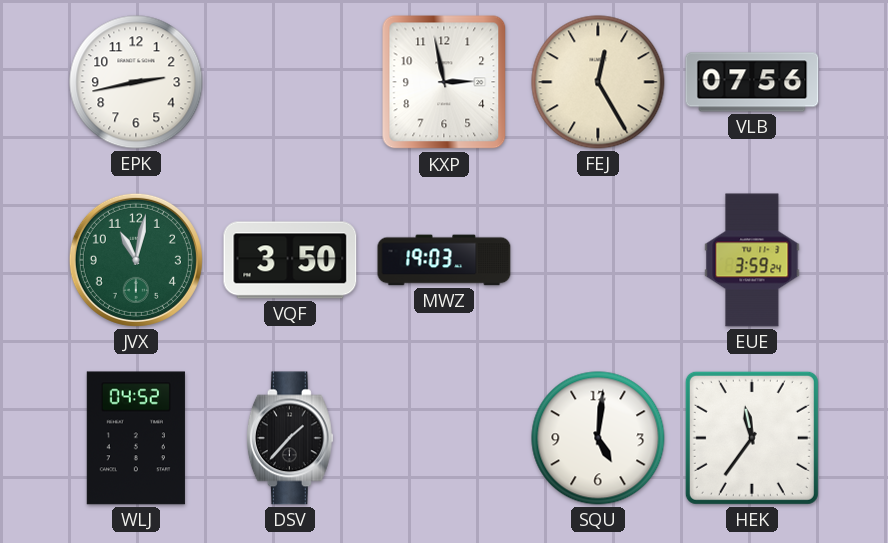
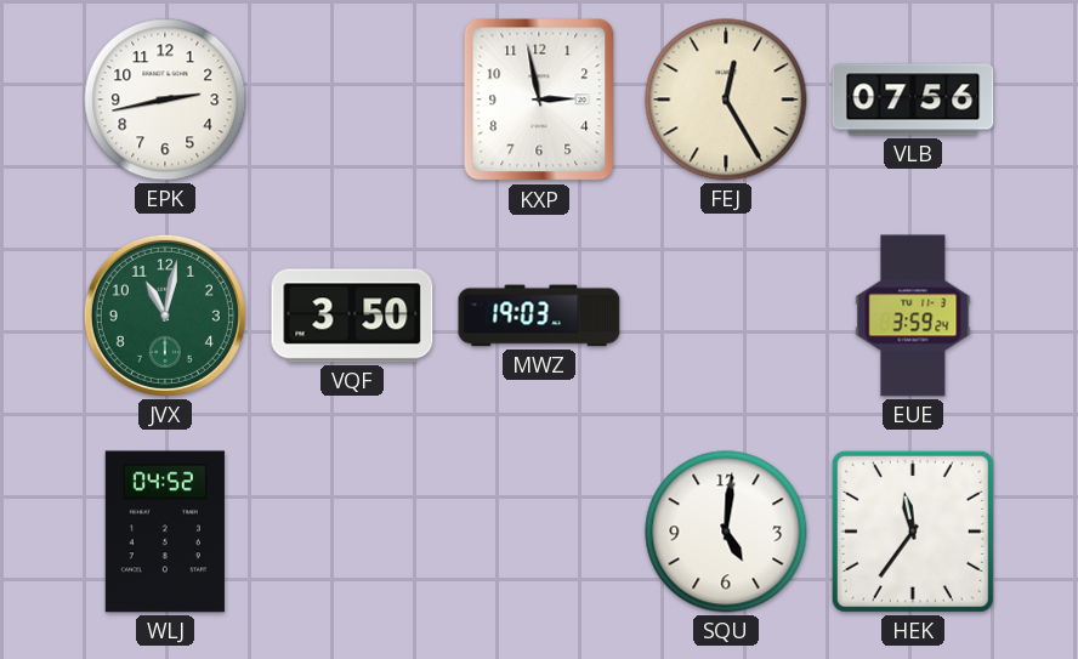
DSV: 1:37 -> none
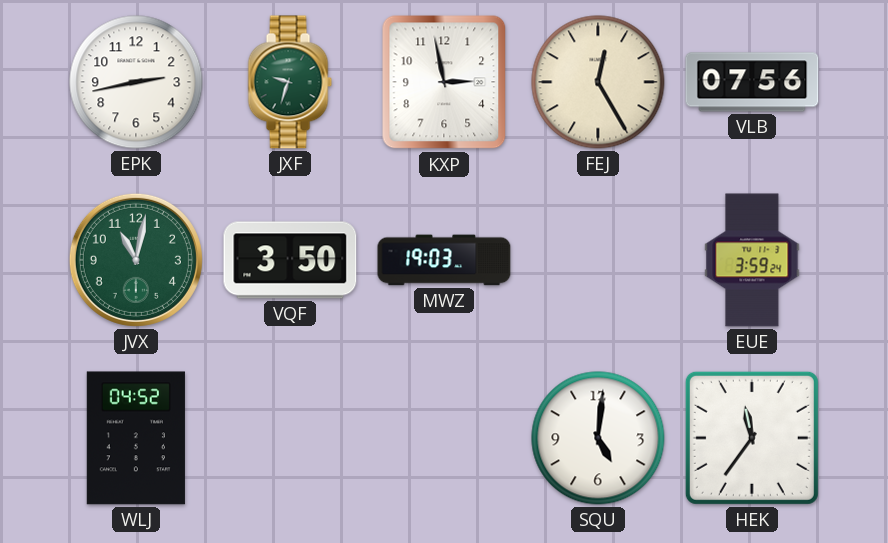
JXF: none -> 9:33
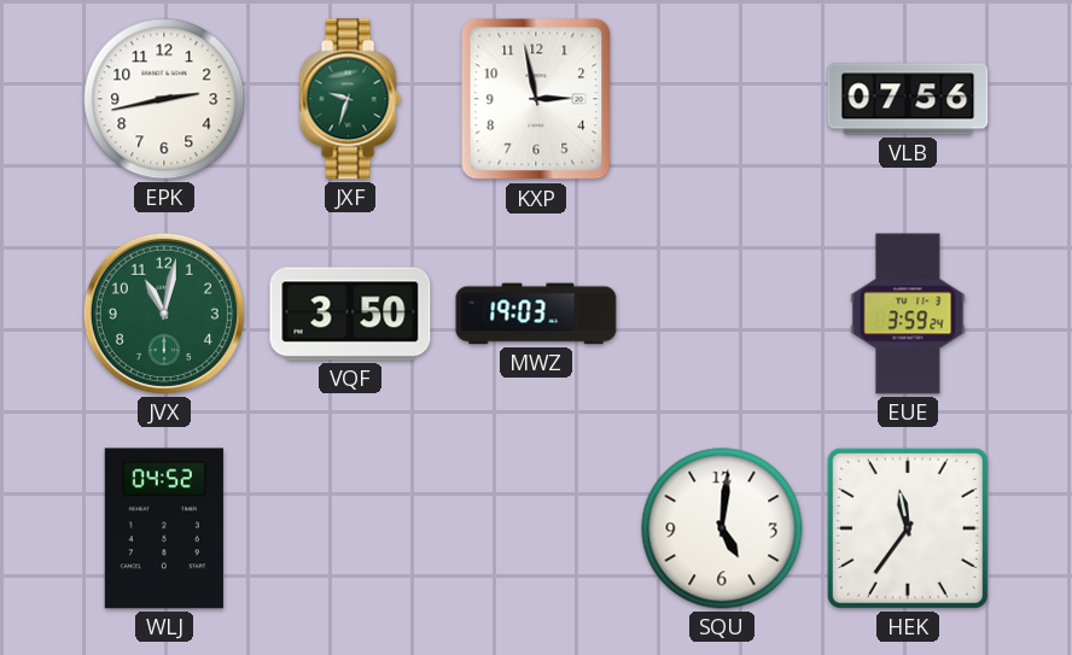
FEJ: 12:25 -> none
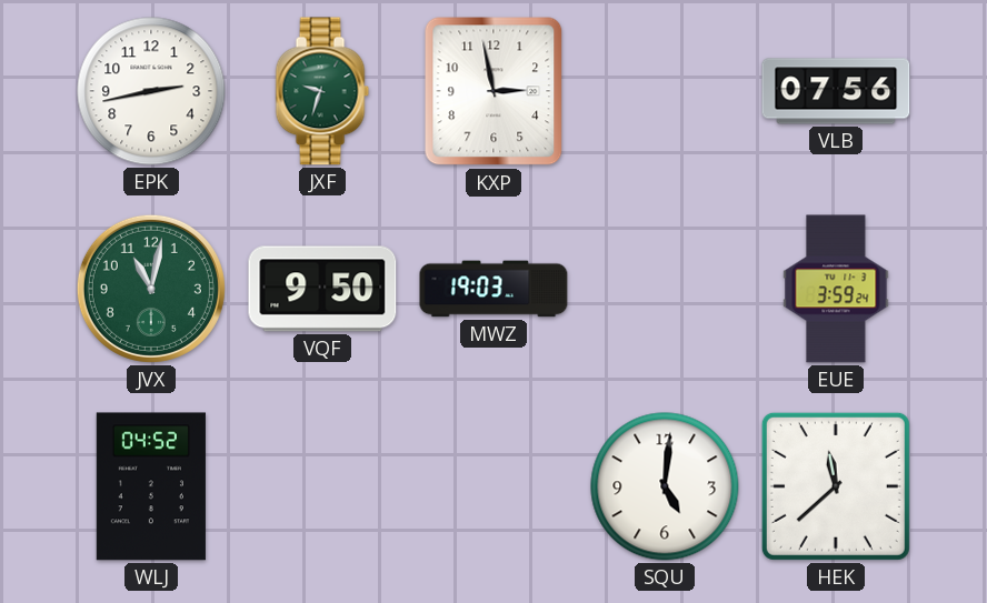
VQF: 3:50 -> 9:50
HEK: 11:36 -> 11:38
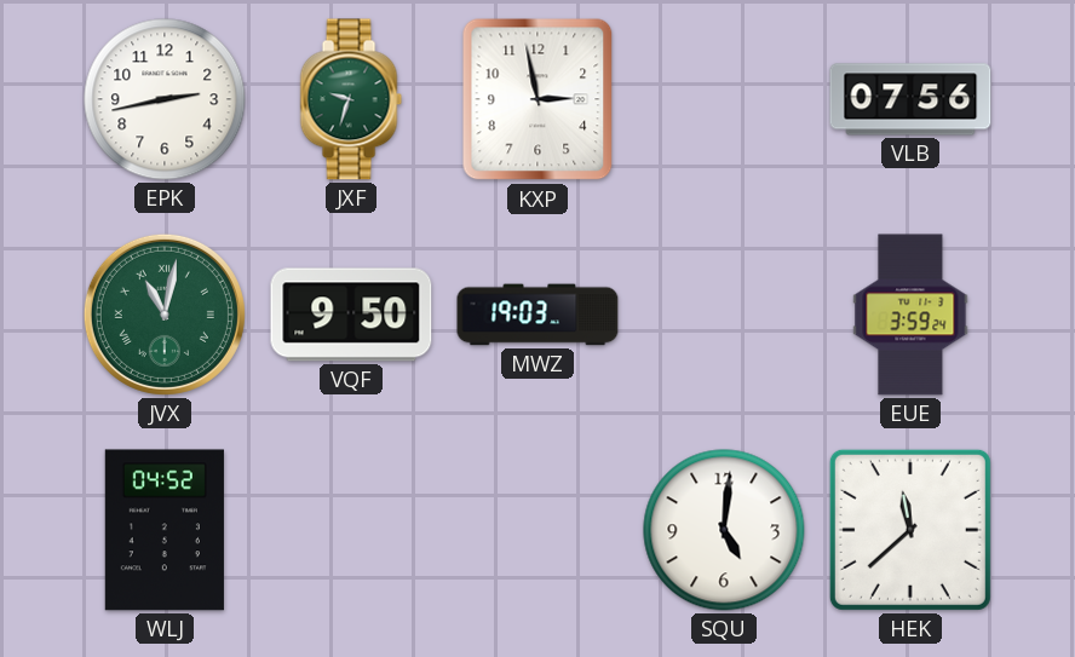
JVX numerals: Arabic -> Roman
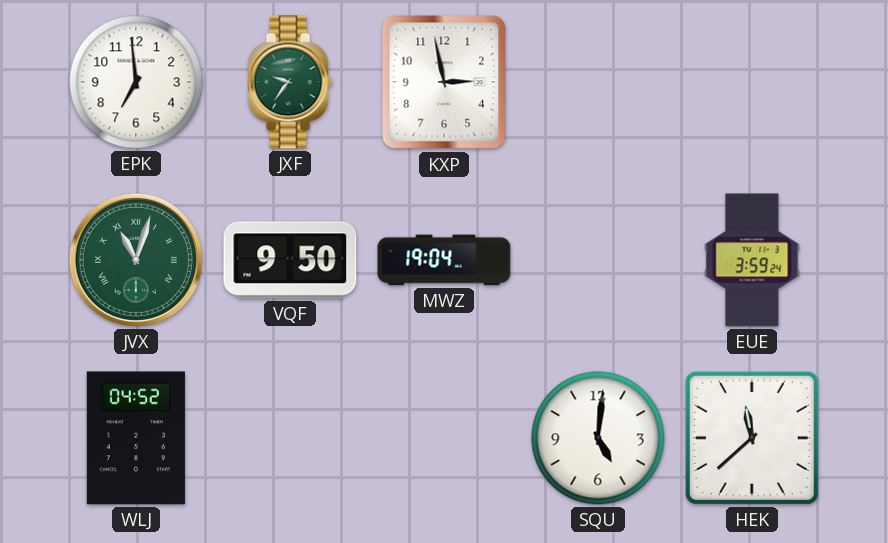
EPK: 2:43 -> 6:59
JXF: 9:33 -> 9:36
VLB: 07:56 -> none
JVX: 11:02 -> 11:03
MWZ: 19:03 -> 19:04
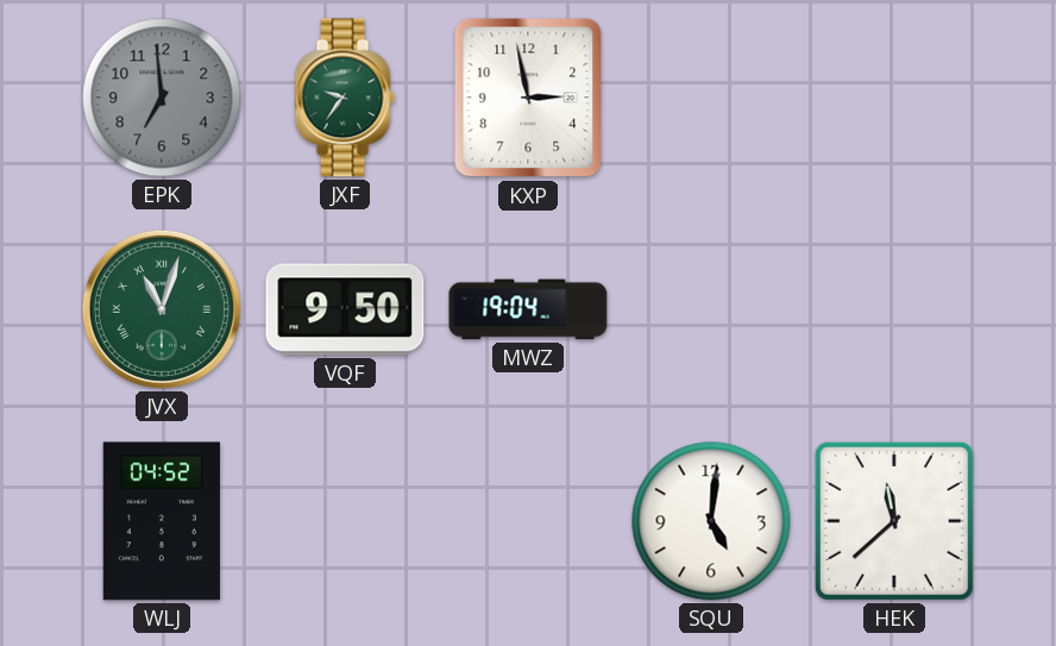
EPK dial: white -> grey
EUE: 3:59 -> none
